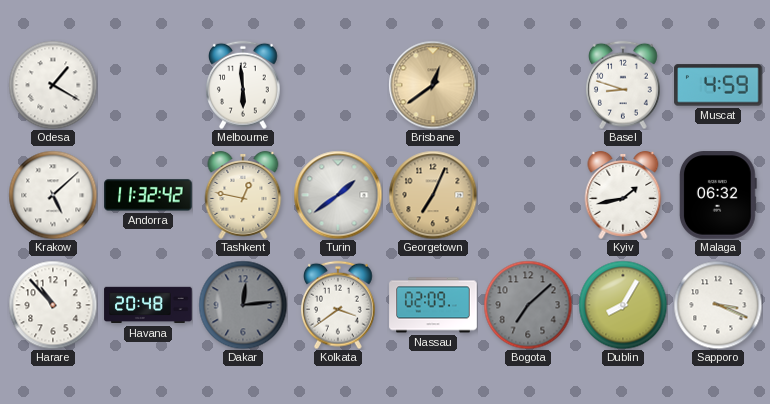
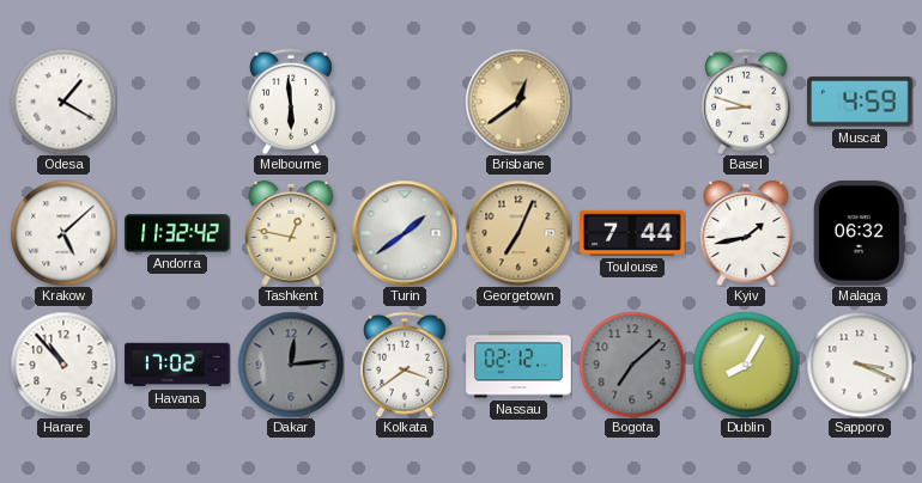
Toulouse: none -> 7:44
Havana: 20:48 -> 17:02
Nassau: 02:09 -> 02:12
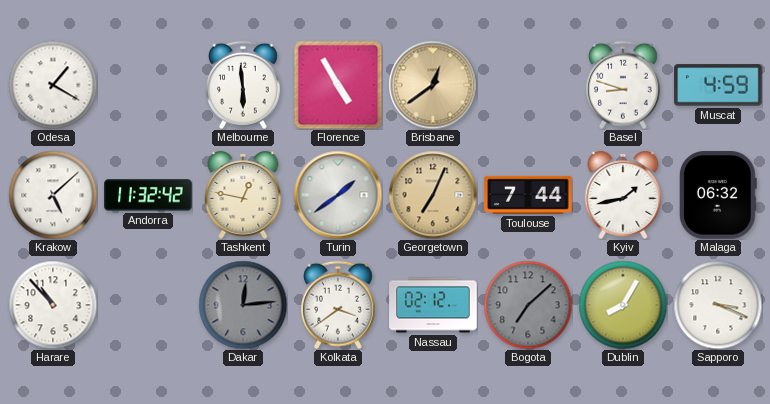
Florence: none -> 4:55
Havana: 17:02 -> none
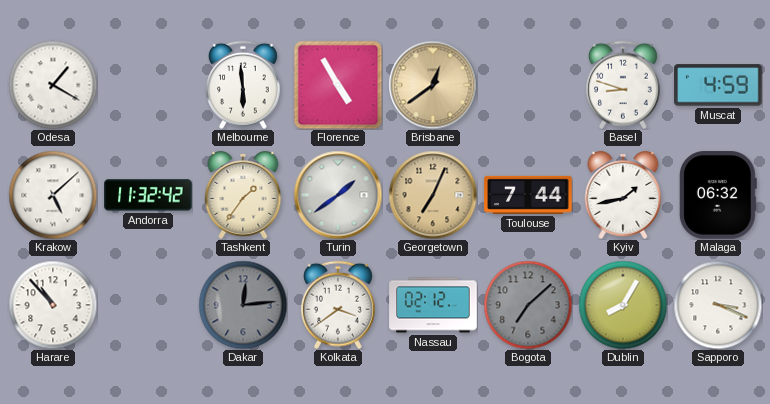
Tashkent: 12:47 -> 1:36
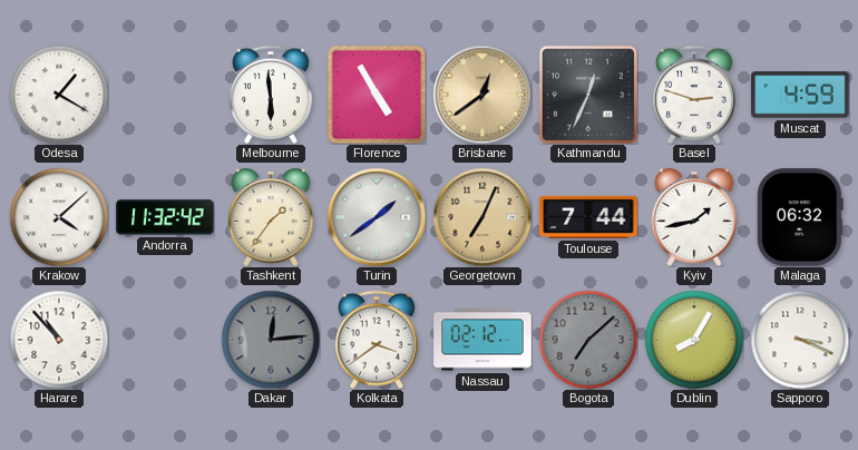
Kathmandu: none -> 12:34
Basel: 8:48 -> 2:48
Krakow: 5:08 -> 4:08
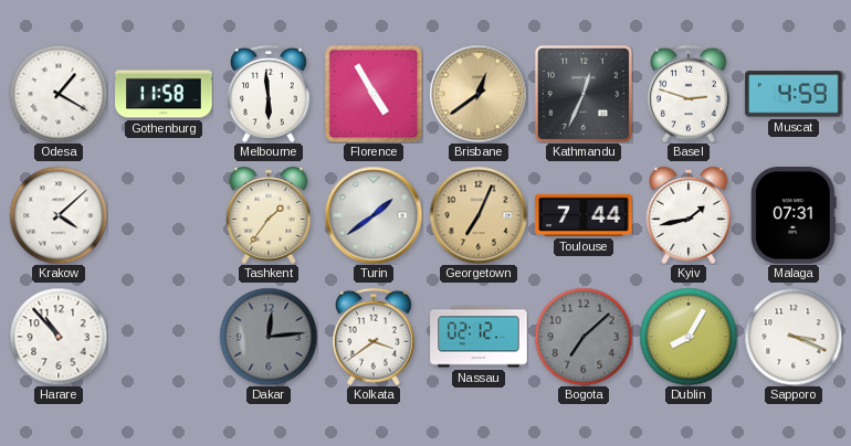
Gothenburg: none -> 11:58
Andorra: 11:32 -> none
Malaga: 06:32 -> 07:31
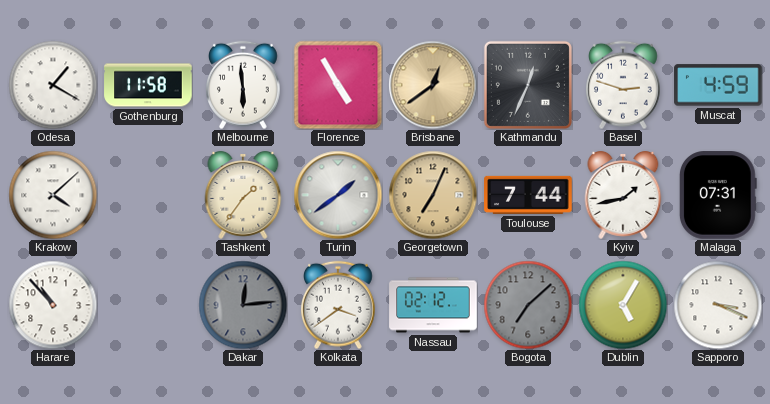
Dublin: 8:05 -> 5:05
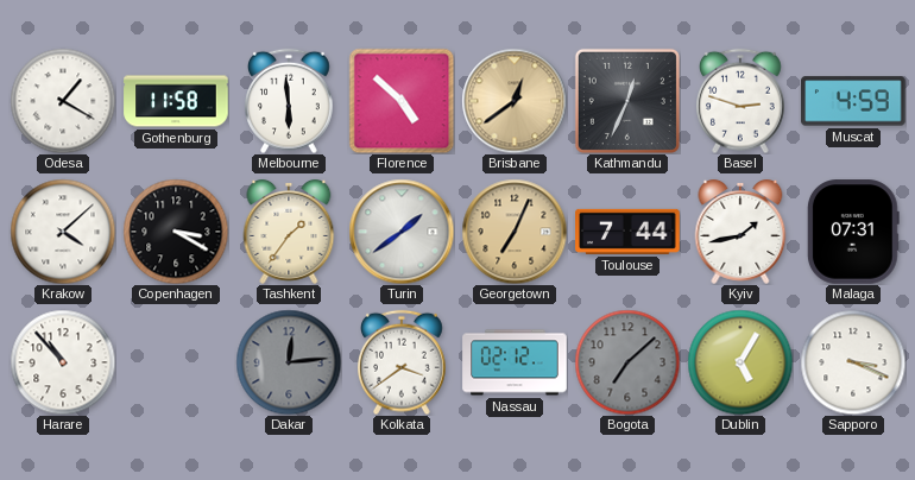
Florence: 4:55 -> 4:52
Copenhagen: none -> 3:20
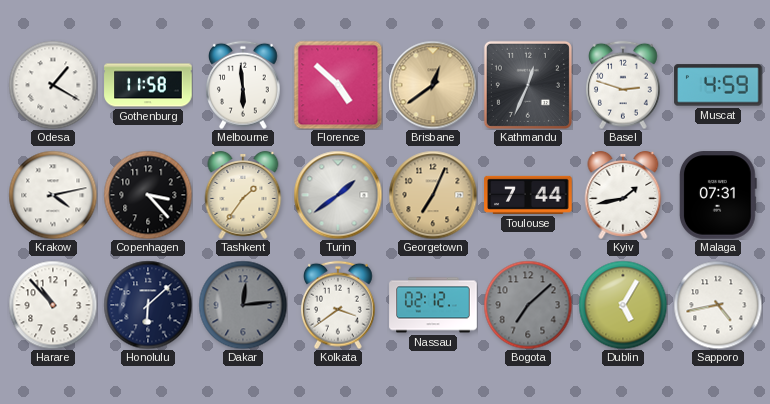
Krakow: 4:08 -> 4:13
Copenhagen: 3:20 -> 3:23
Honolulu: none -> 6:08
Sapporo: 3:19 -> 4:43
